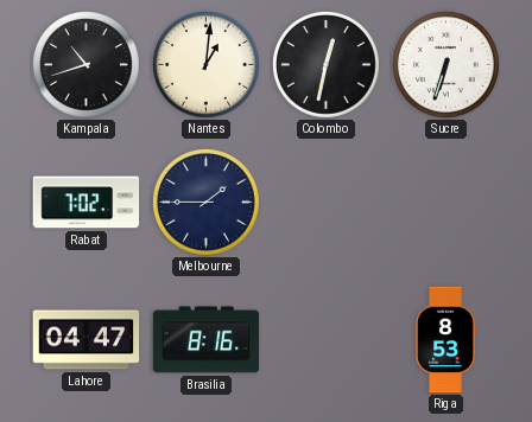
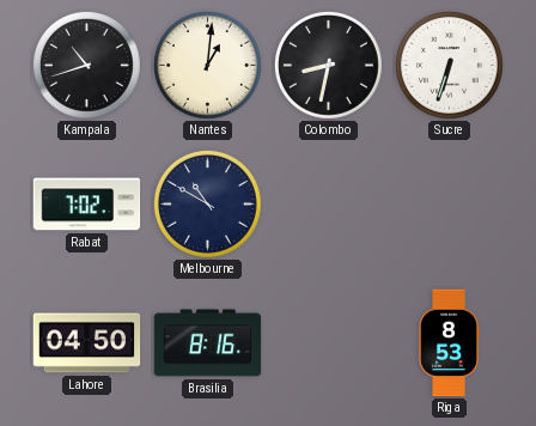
Colombo: 12:32 -> 8:32
Melbourne: 1:45 -> 10:50
Lahore: 04:47 -> 04:50
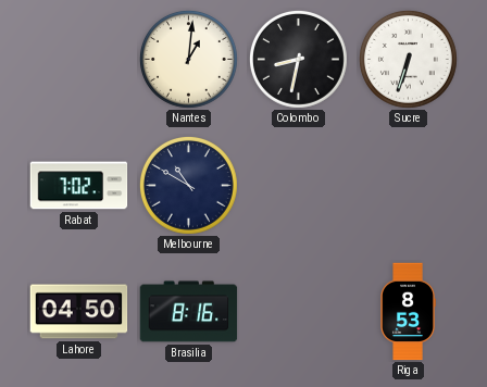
Kampala: 10:42 -> none
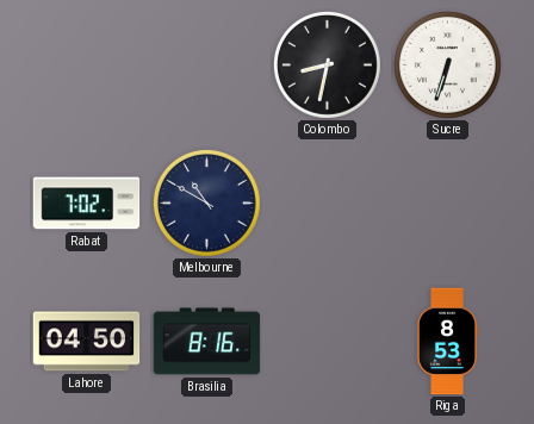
Nantes: 1:01 -> none
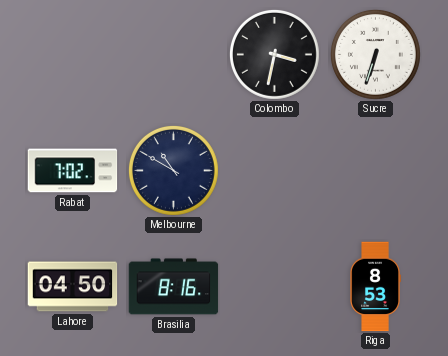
Colombo: 8:32 -> 3:32
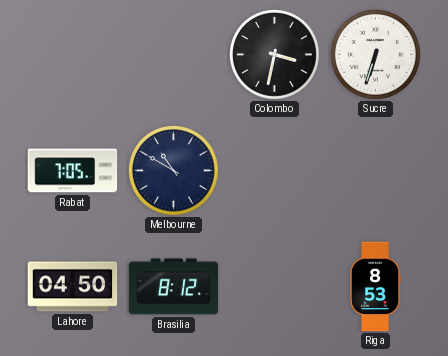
Rabat: 7:02 -> 7:05
Brasilia: 8:16 -> 8:12
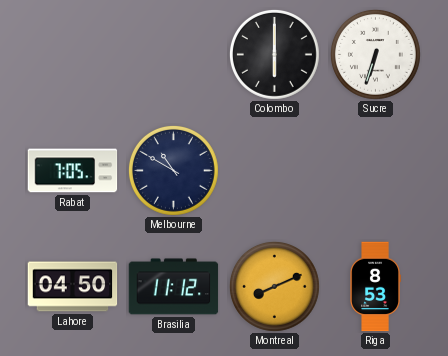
Colombo: 3:32 -> 6:00
Brasilia: 8:12 -> 11:12
Montreal: none -> 8:11
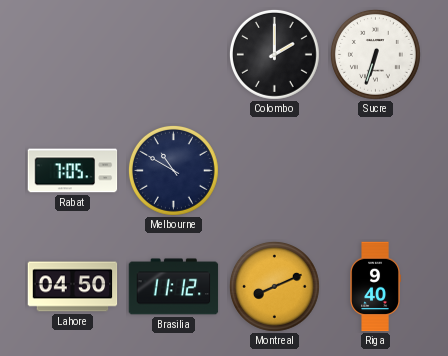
Colombo: 6:00 -> 2:00
Riga: 8:53 -> 9:40
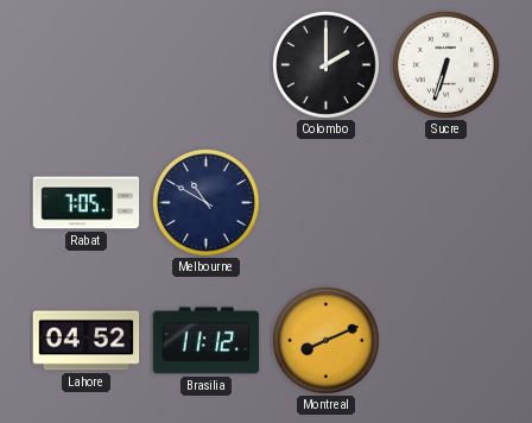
Lahore: 04:50 -> 04:52
Riga: 9:40 -> none
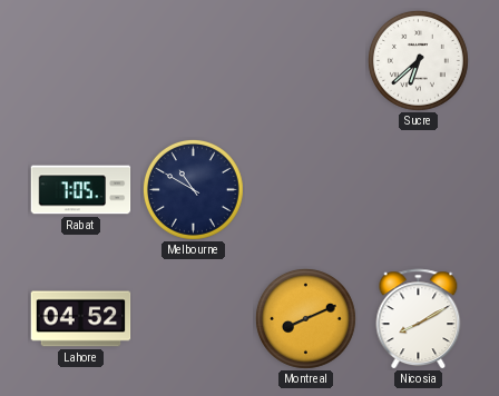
Colombo: 2:00 -> none
Sucre: 6:33 -> 6:38
Brasilia: 11:12 -> none
Nicosia: none -> 8:10
